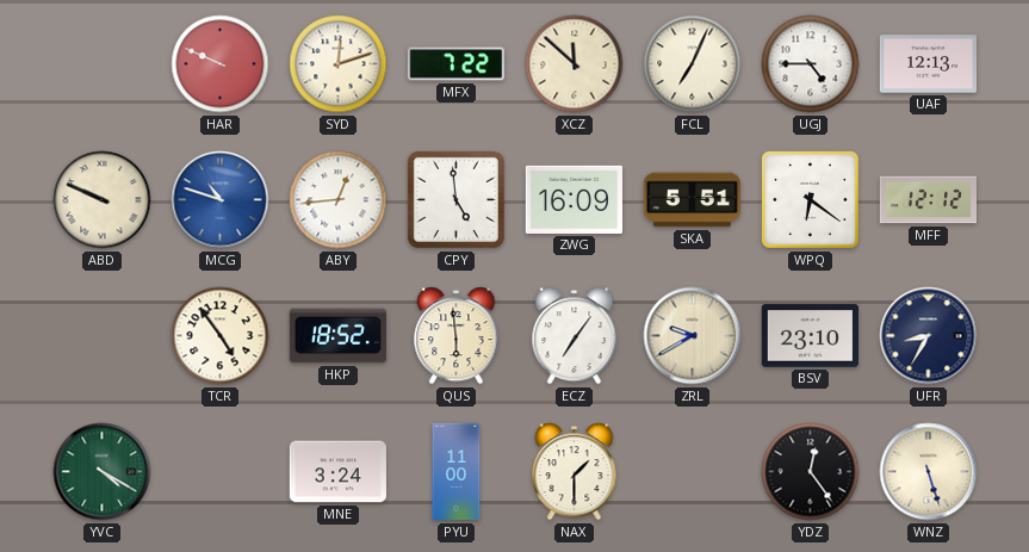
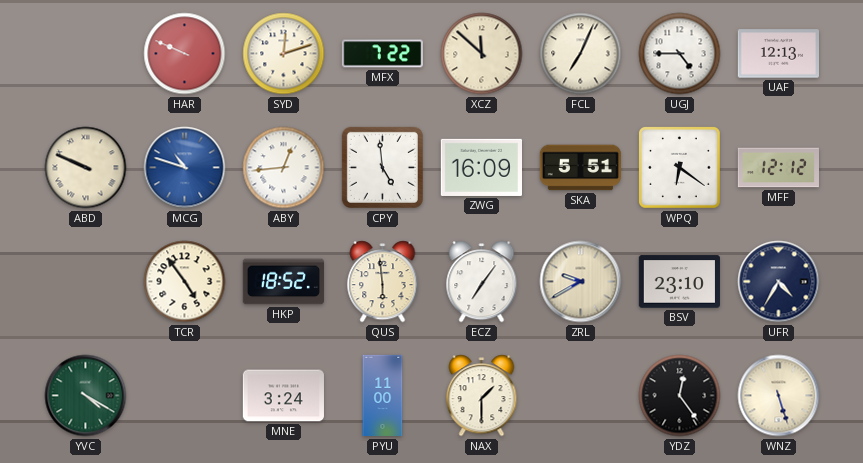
UFR: 8:35 -> 4:35
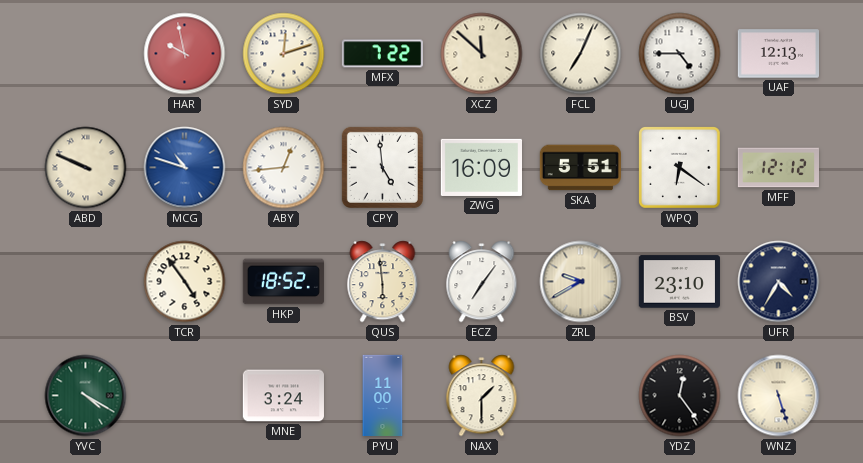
HAR: 9:49 -> 9:58
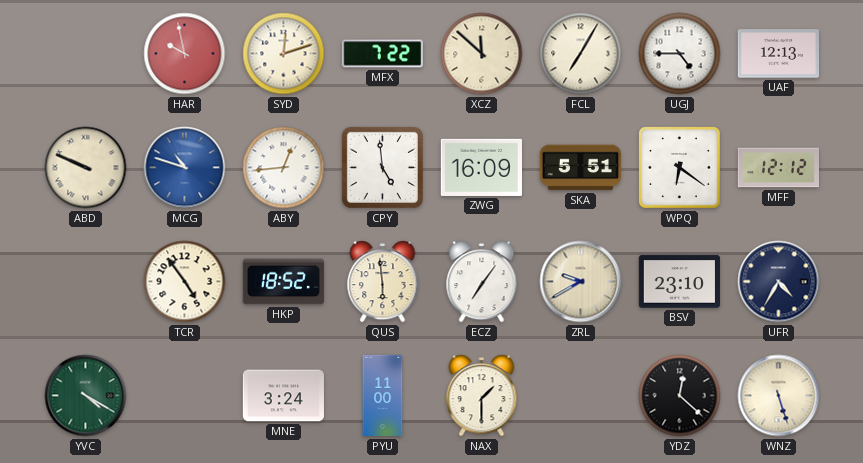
FCL: 7:04 -> 7:05
YDZ: 12:24 -> 12:22
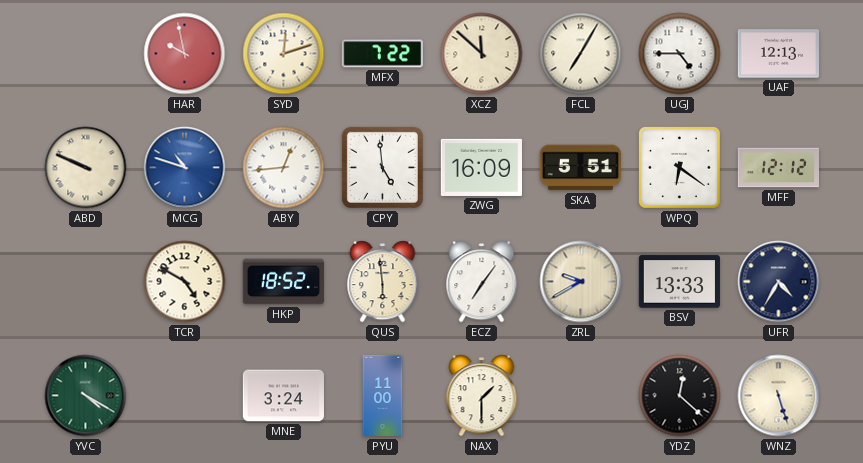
TCR: 4:54 -> 4:50
BSV: 23:10 -> 13:33
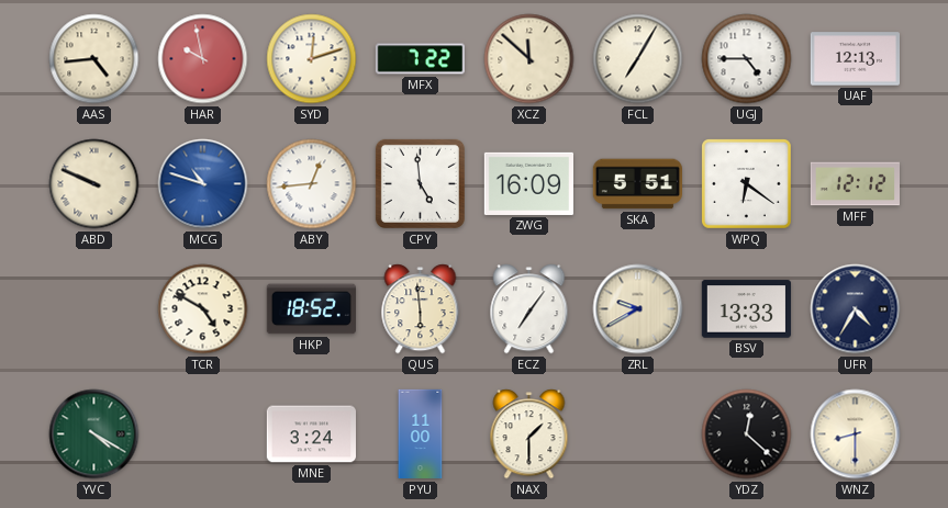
AAS: none -> 4:44
WNZ: 5:27 -> 8:30
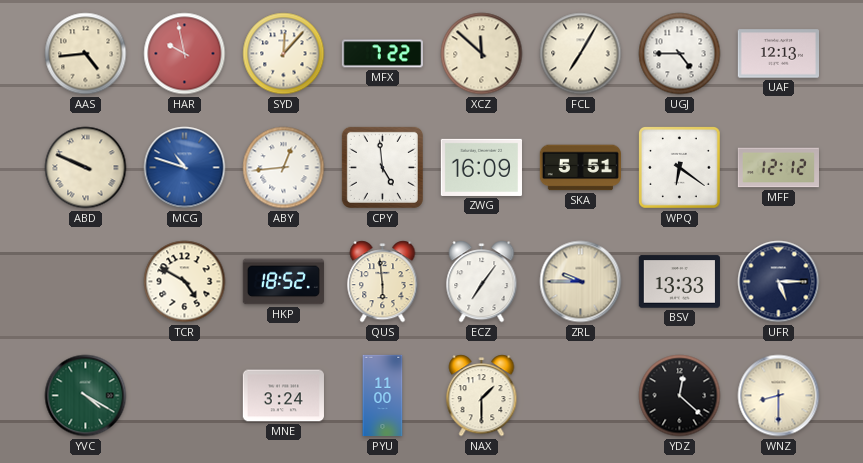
SYD: 12:12 -> 12:07
ZRL: 9:40 -> 9:45
UFR: 4:35 -> 5:15
